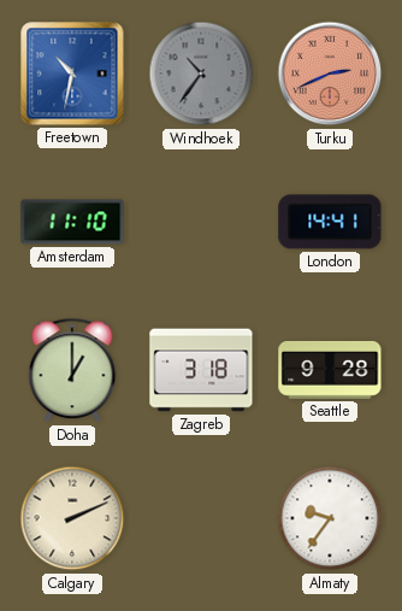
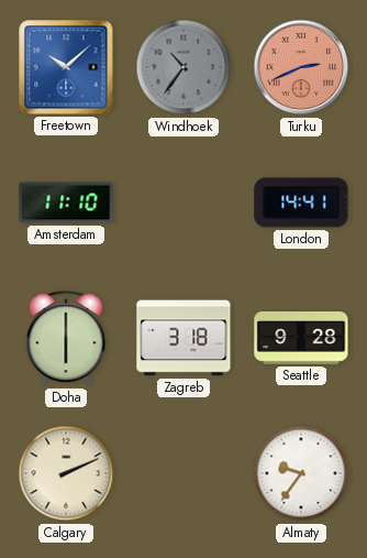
Freetown: 10:32 -> 10:08
Doha: 1:00 -> 6:00
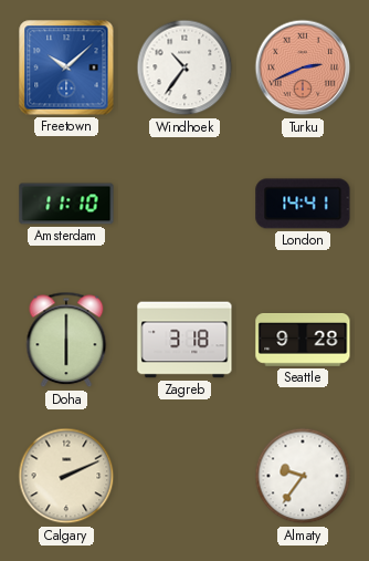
Windhoek dial: grey -> white
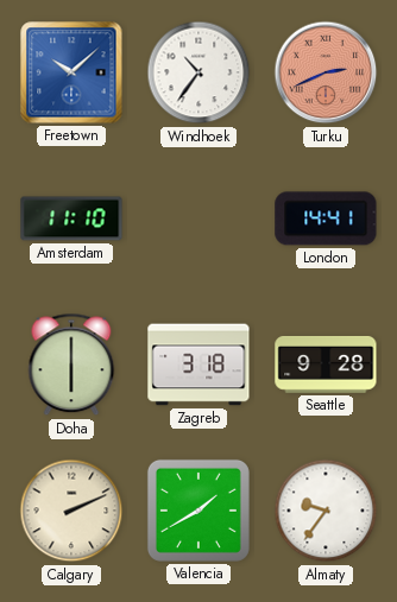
Valencia: none -> 1:40
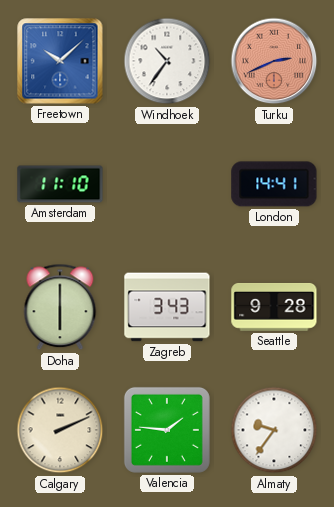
Zagreb: 3:18 -> 3:43
Valencia: 1:40 -> 1:46
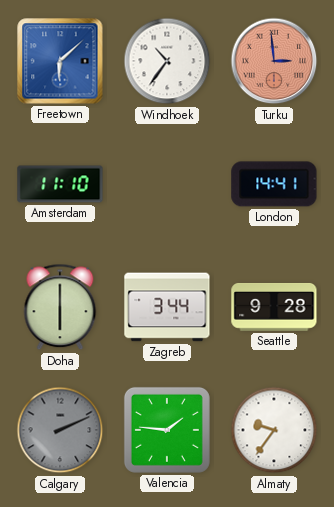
Freetown: 10:08 -> 6:08
Turku: 2:41 -> 2:59
Zagreb: 3:43 -> 3:44
Calgary dial: cream -> grey
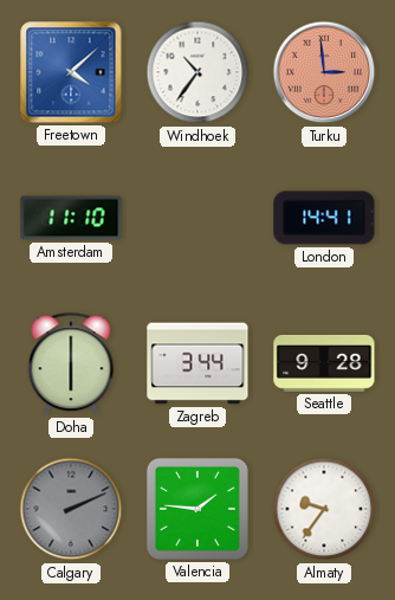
Freetown: 6:08 -> 4:08
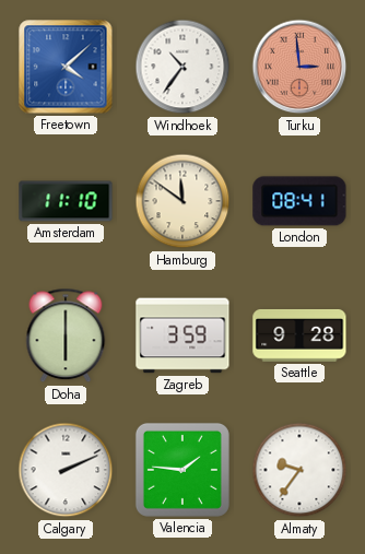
Hamburg: none -> 11:51
London: 14:41 -> 08:41
Zagreb: 3:44 -> 3:59
Calgary dial: grey -> white
